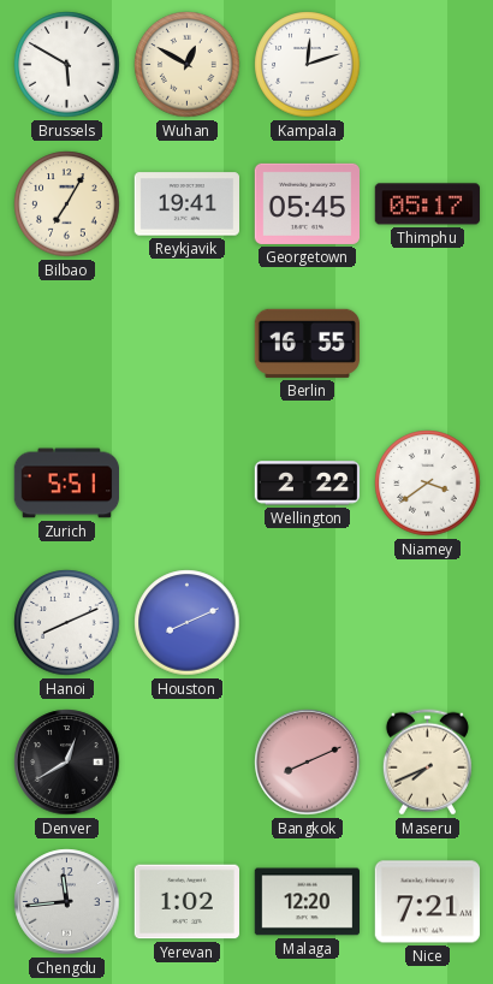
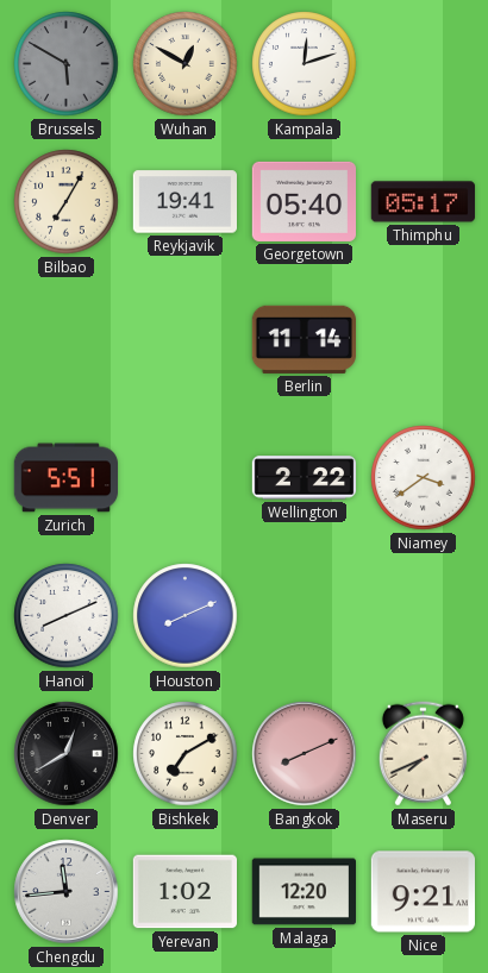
Brussels dial: white -> grey
Georgetown: 05:45 -> 05:40
Berlin: 16:55 -> 11:14
Bishkek: none -> 7:10
Nice: 7:21 -> 9:21
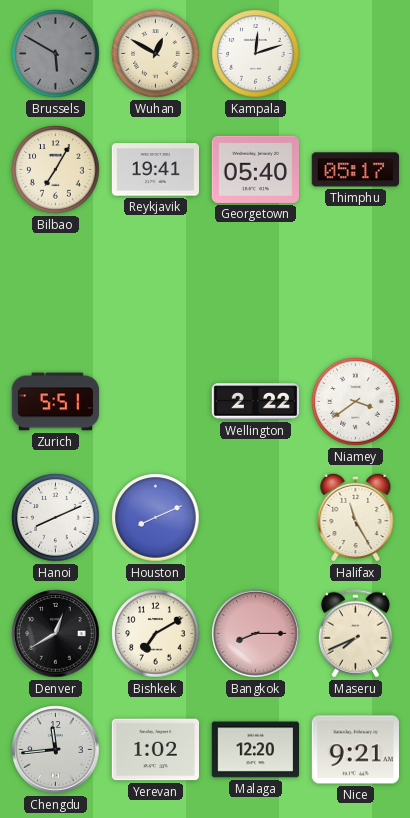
Berlin: 11:14 -> none
Halifax: none -> 11:25
Bangkok: 8:11 -> 8:15
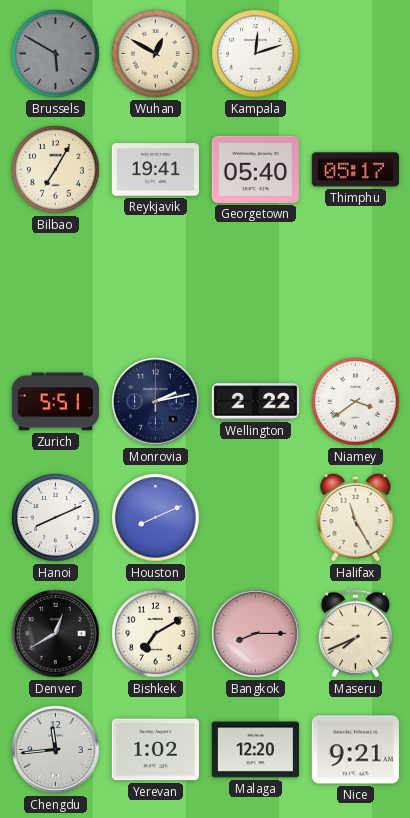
Monrovia: none -> 2:13
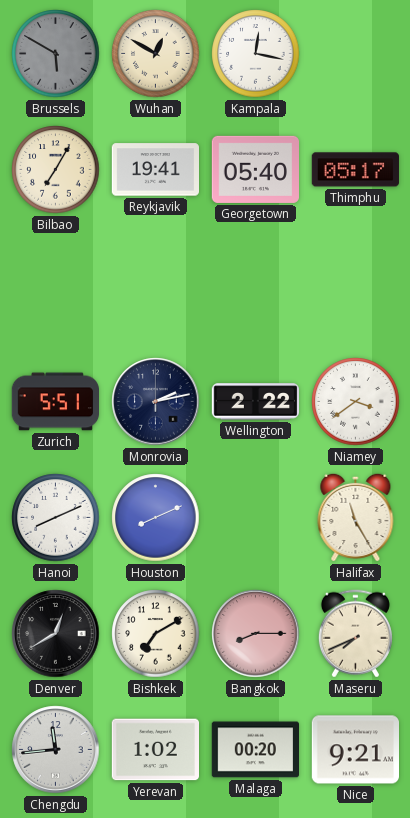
Kampala: 12:12 -> 12:17
Malaga: 12:20 -> 00:20
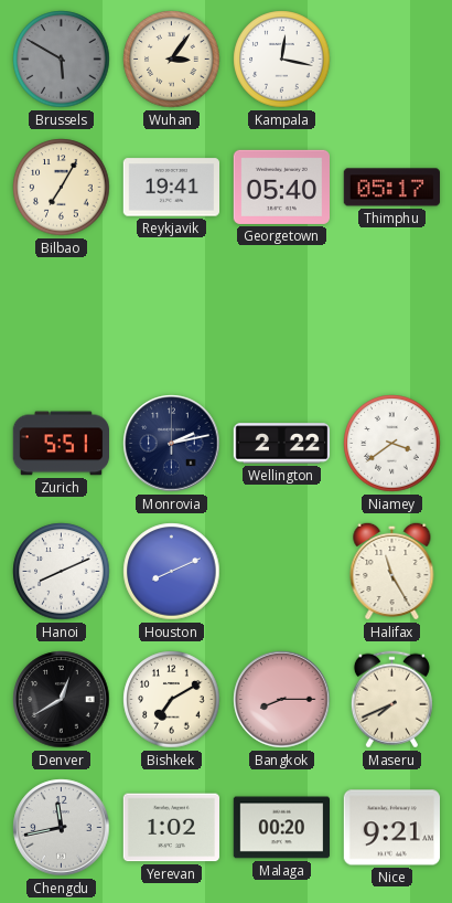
Wuhan: 12:50 -> 3:06
Chengdu: 11:44 -> 11:43
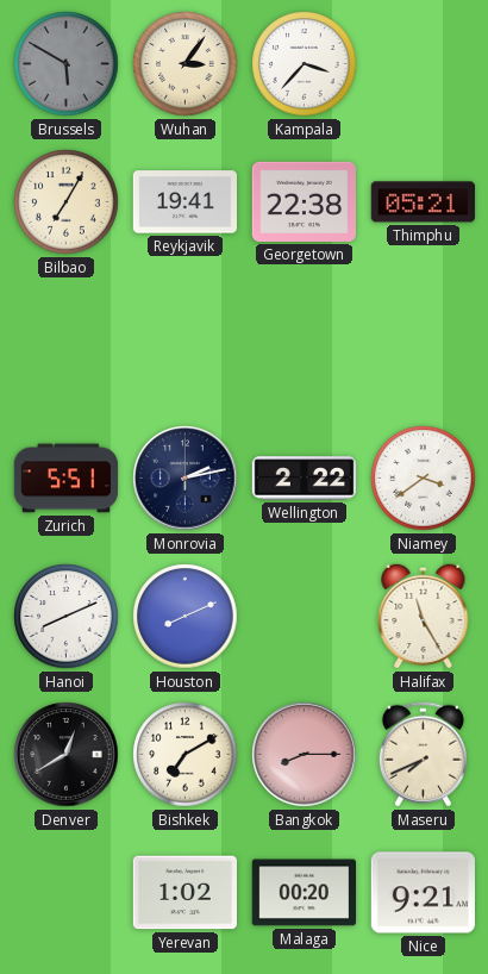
Kampala: 12:17 -> 3:37
Georgetown: 05:40 -> 22:38
Thimphu: 05:17 -> 05:21
Chengdu: 11:43 -> none
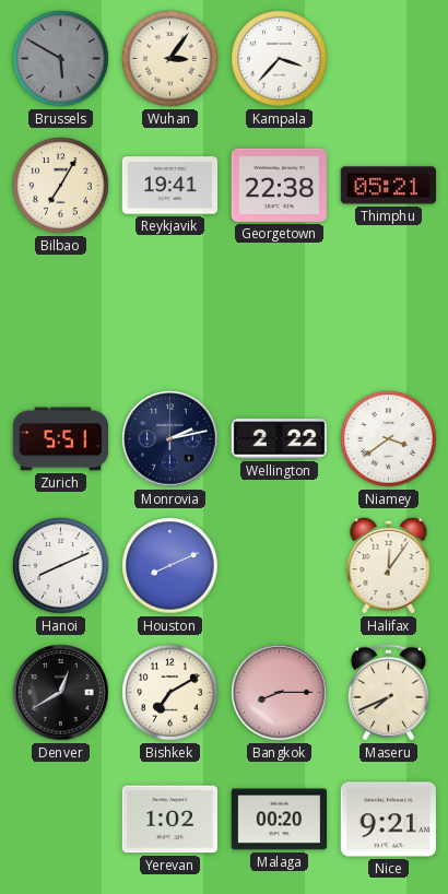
Halifax: 11:25 -> 12:06
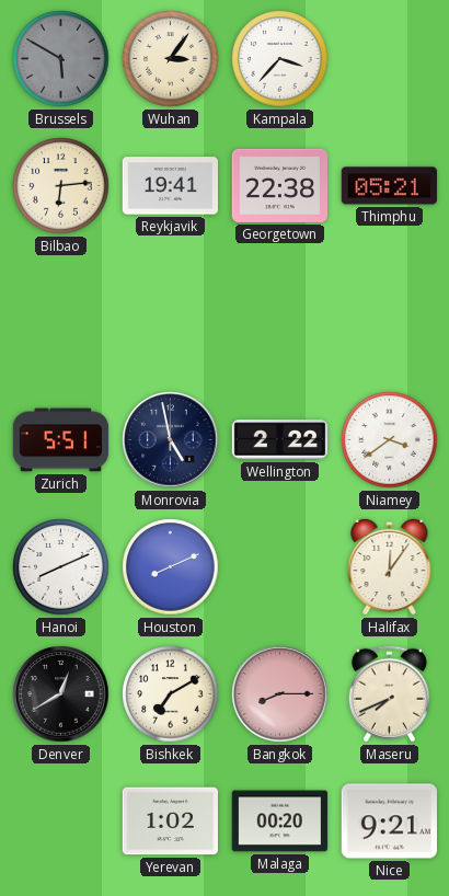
Bilbao: 7:05 -> 6:14
Monrovia: 2:13 -> 4:58
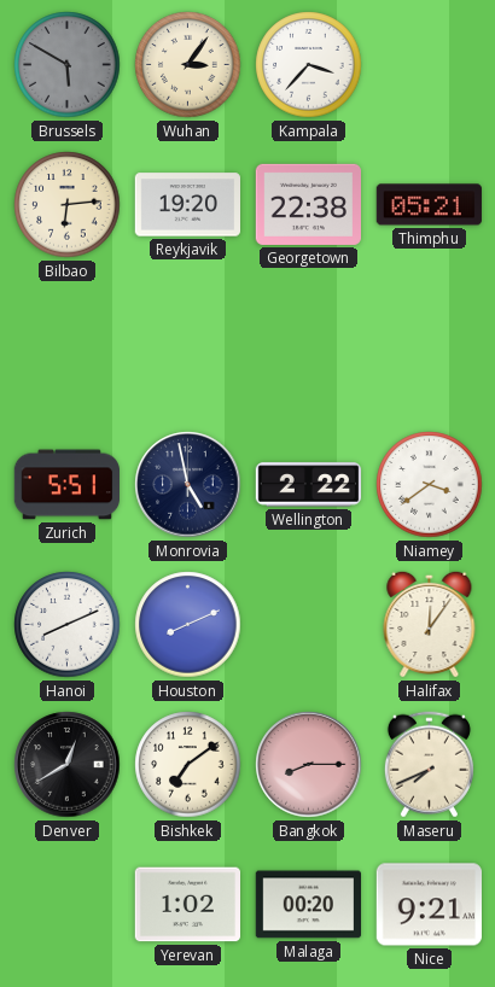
Reykjavik: 19:41 -> 19:20
Bishkek: 7:10 -> 7:09
